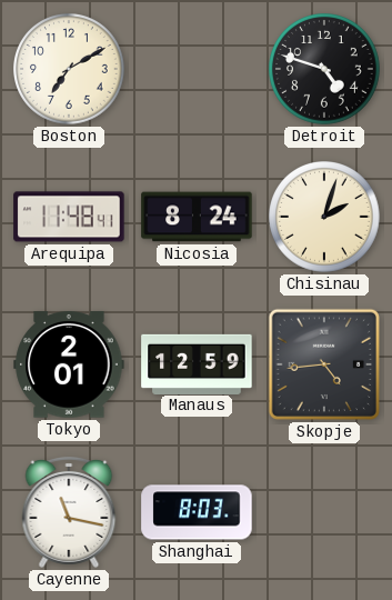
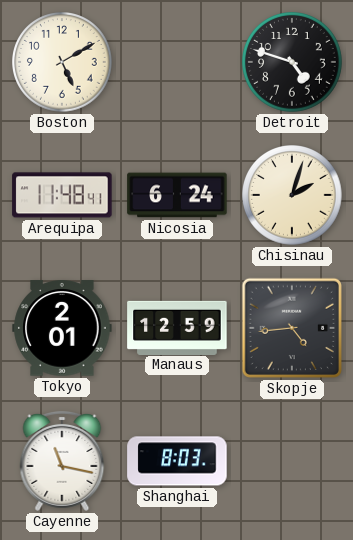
Boston: 7:10 -> 5:10
Nicosia: 8:24 -> 6:24
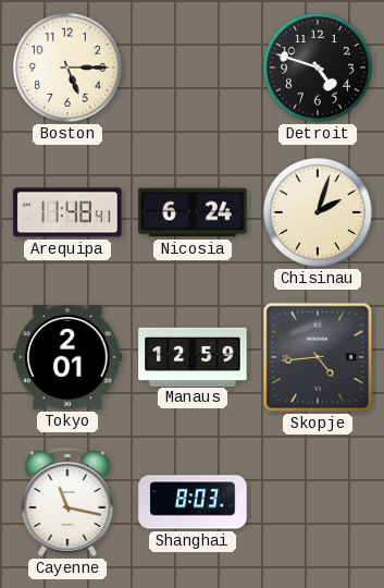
Boston: 5:10 -> 5:15
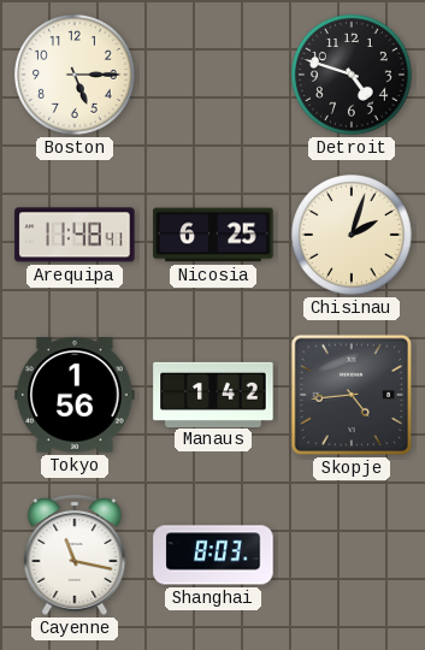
Nicosia: 6:24 -> 6:25
Tokyo: 2:01 -> 1:56
Manaus: 12:59 -> 1:42
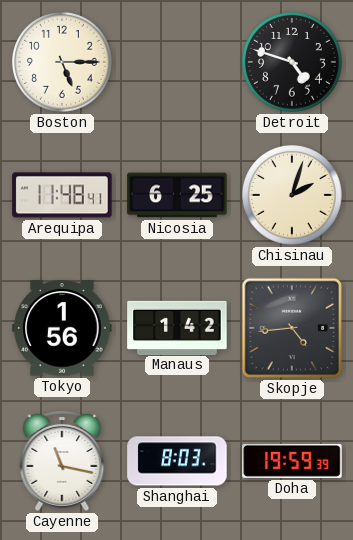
Doha: none -> 19:59
